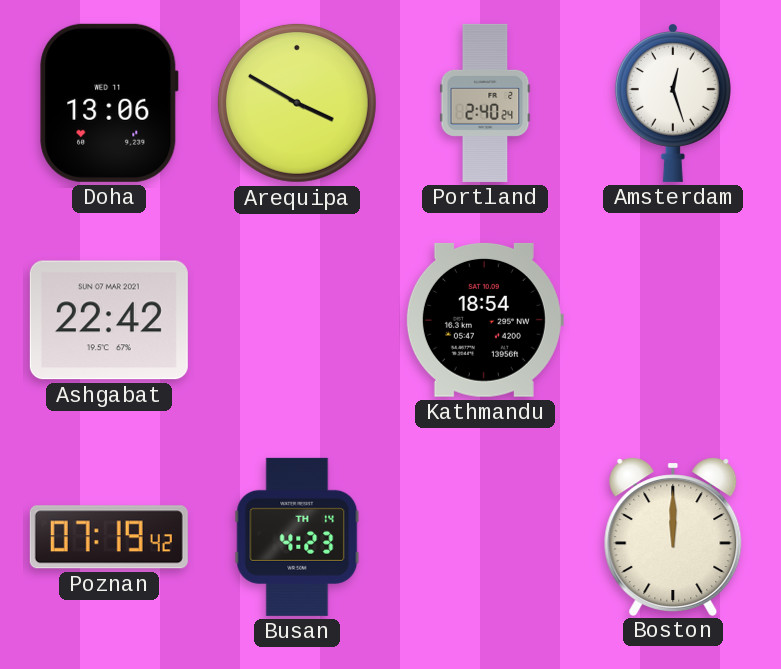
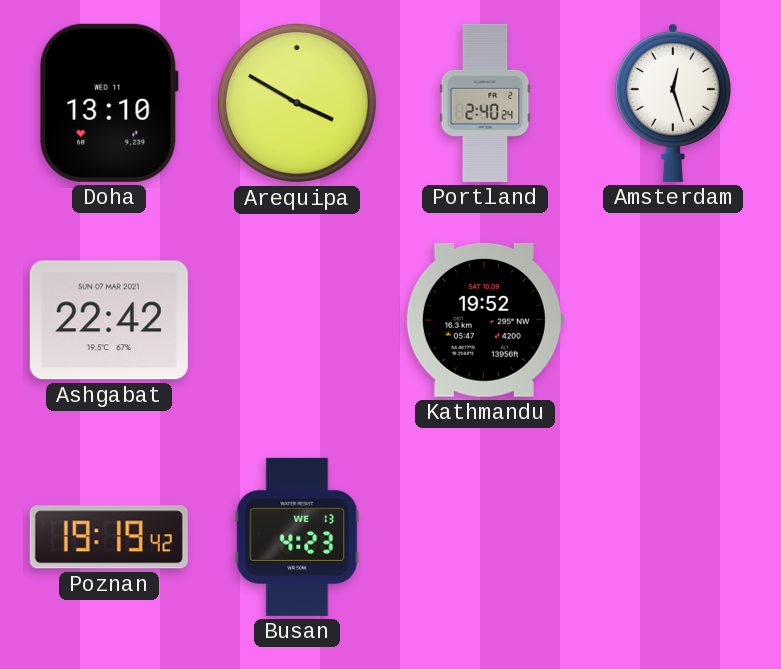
Doha: 13:06 -> 13:10
Kathmandu: 18:54 -> 19:52
Poznan: 07:19 -> 19:19
Busan date: TH 14 -> WE 13
Boston: 12:00 -> none
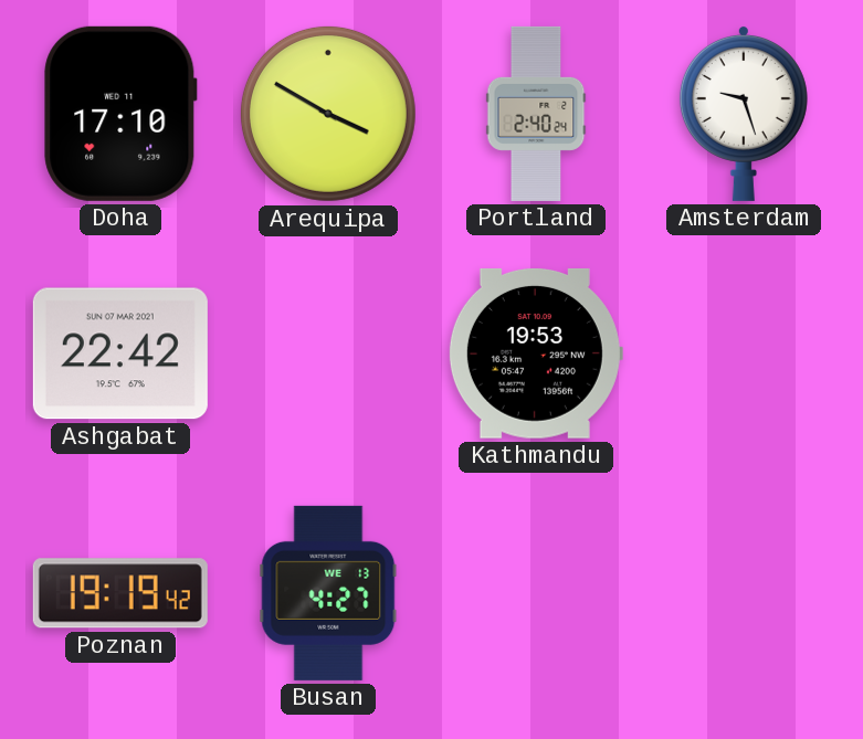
Doha: 13:10 -> 17:10
Amsterdam: 12:27 -> 9:27
Kathmandu: 19:52 -> 19:53
Busan: 4:23 -> 4:27
